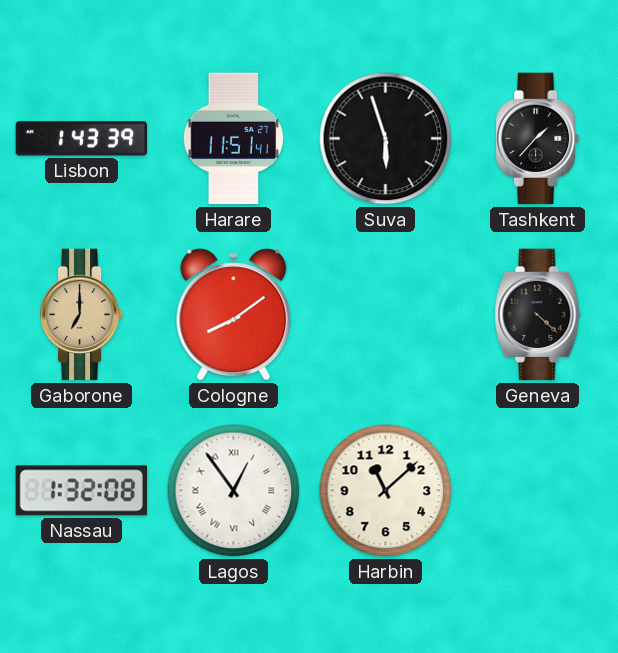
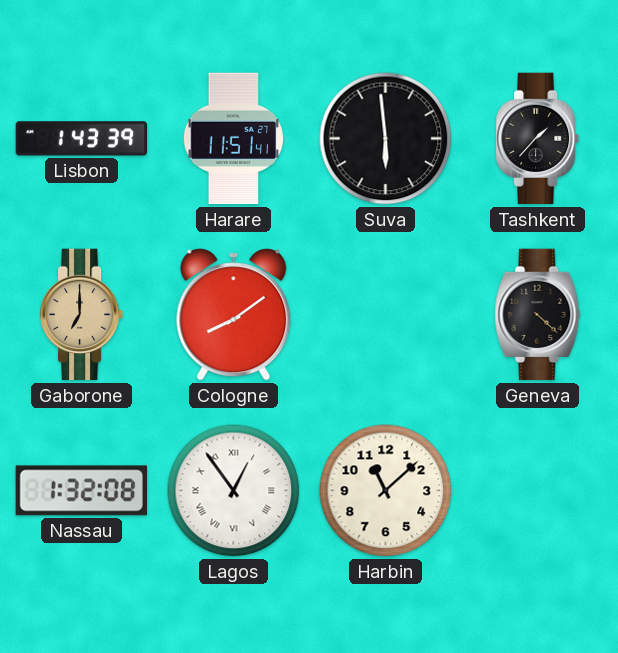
Suva: 5:57 -> 5:59
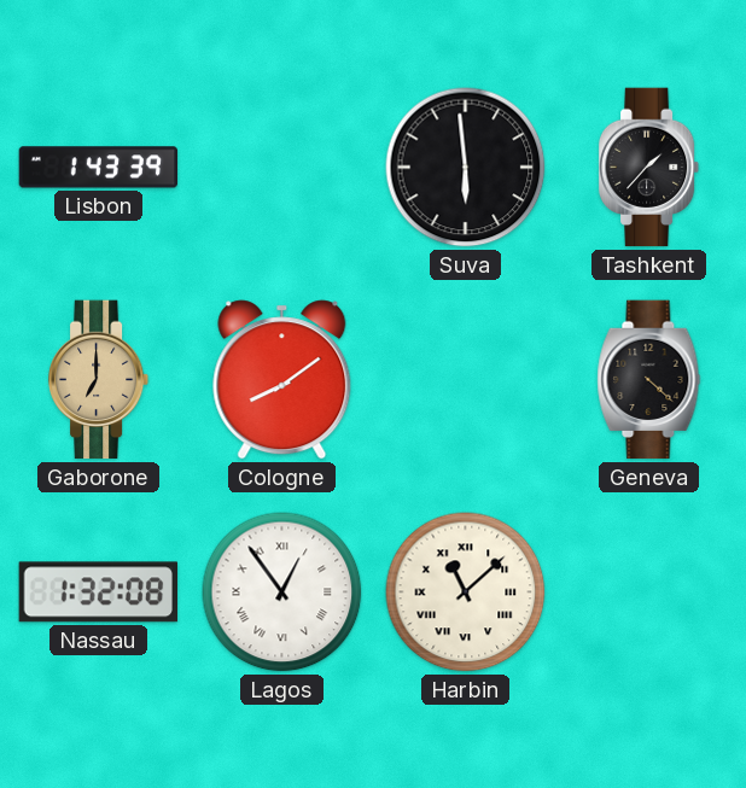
Harare: 11:51 -> none
Harbin numerals: Arabic -> Roman
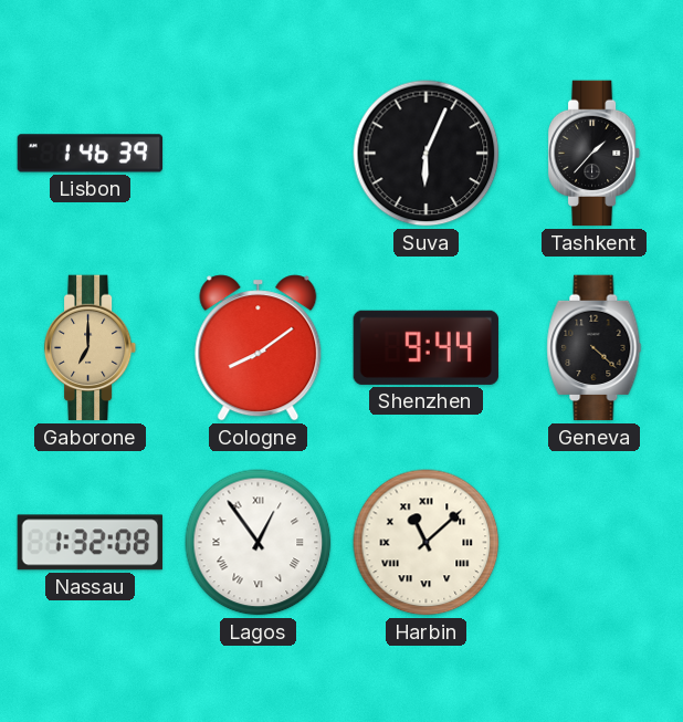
Lisbon: 1:43 -> 1:46
Suva: 5:59 -> 6:04
Shenzhen: none -> 9:44
